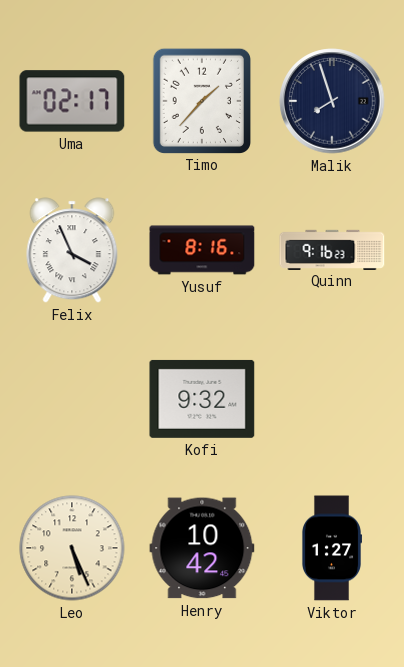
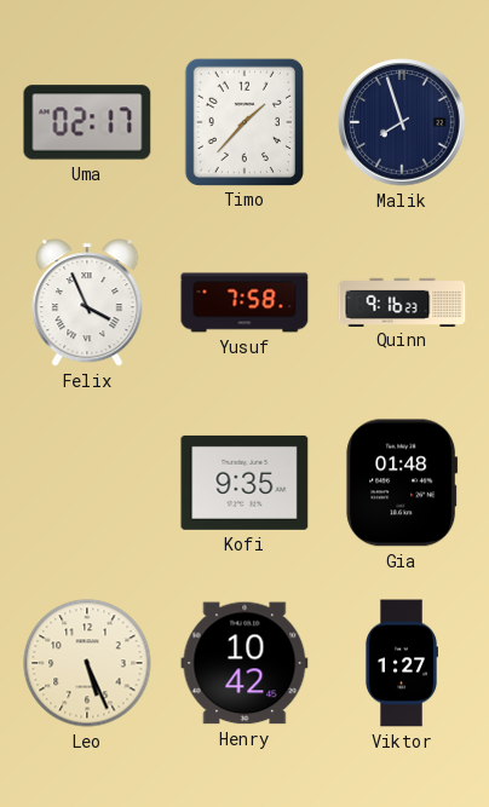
Yusuf: 8:16 -> 7:58
Kofi: 9:32 -> 9:35
Gia: none -> 01:48
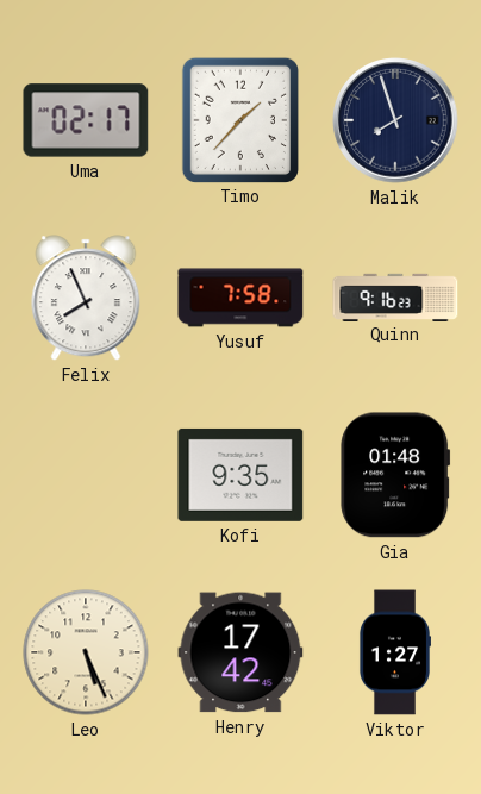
Felix: 3:56 -> 7:56
Henry: 10:42 -> 17:42
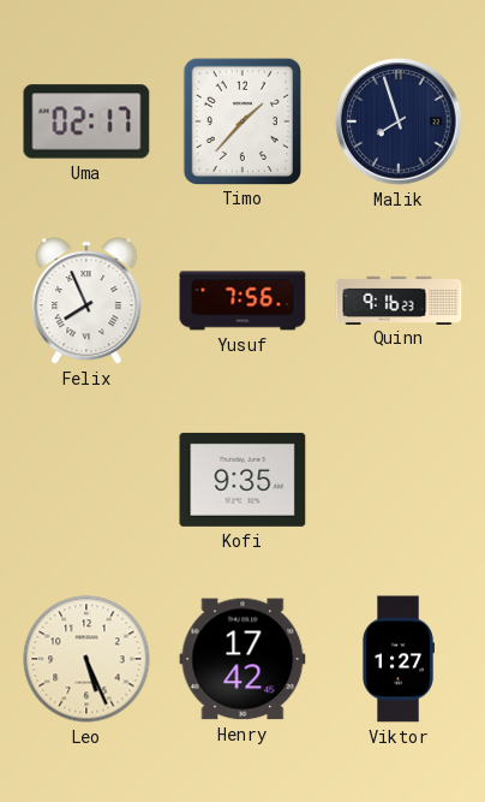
Yusuf: 7:58 -> 7:56
Gia: 01:48 -> none
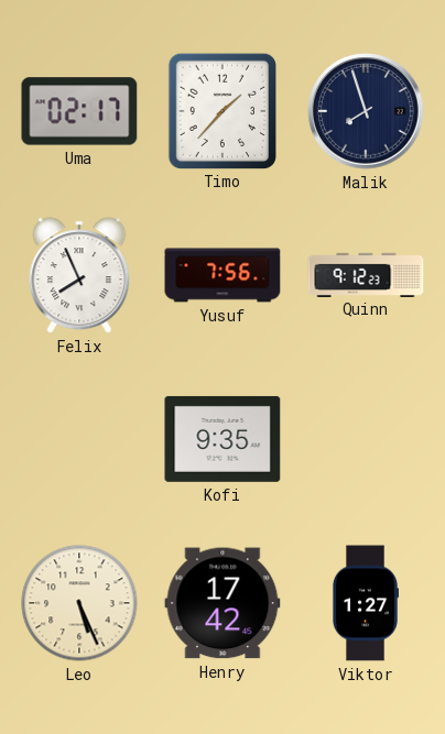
Quinn: 9:16 -> 9:12
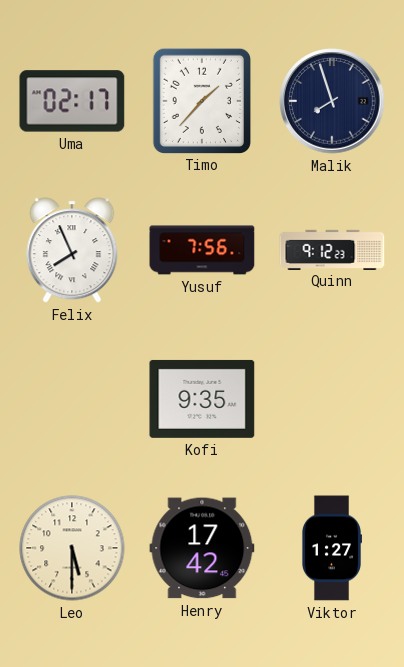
Leo: 5:26 -> 5:30
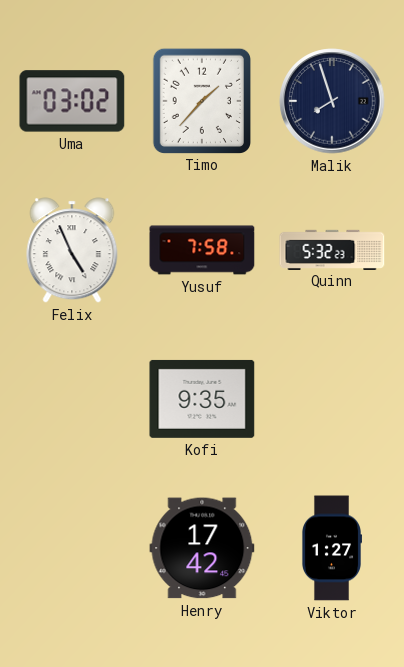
Uma: 02:17 -> 03:02
Felix: 7:56 -> 4:56
Yusuf: 7:56 -> 7:58
Quinn: 9:12 -> 5:32
Leo: 5:30 -> none
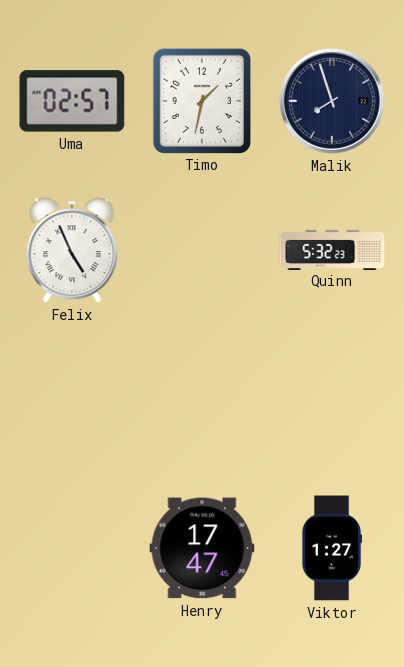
Uma: 03:02 -> 02:57
Timo: 1:37 -> 1:32
Yusuf: 7:58 -> none
Kofi: 9:35 -> none
Henry: 17:42 -> 17:47
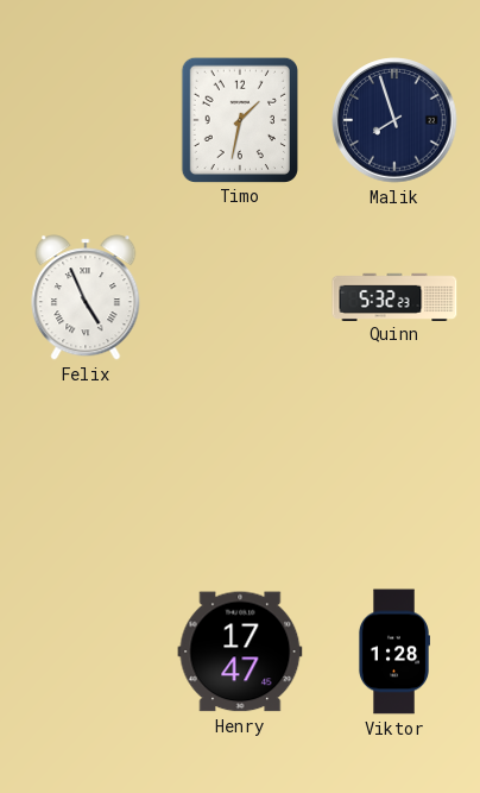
Uma: 02:57 -> none
Viktor: 1:27 -> 1:28
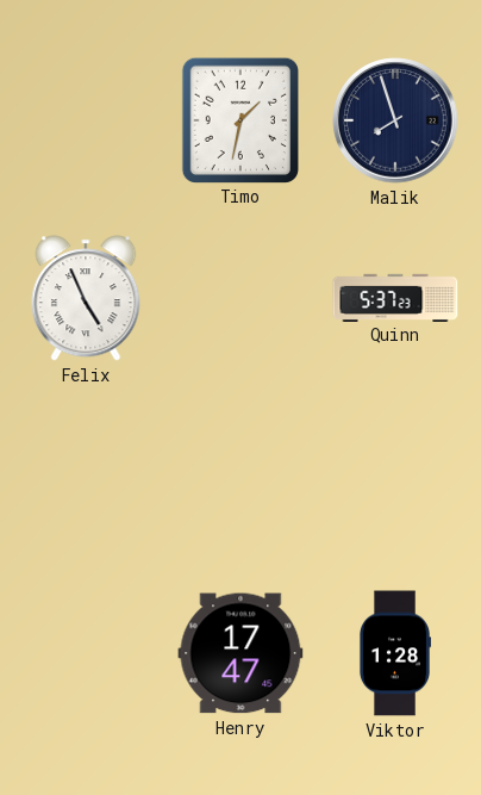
Quinn: 5:32 -> 5:37
